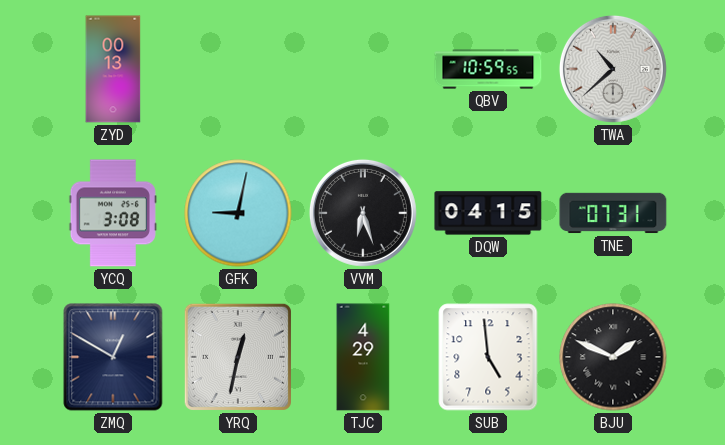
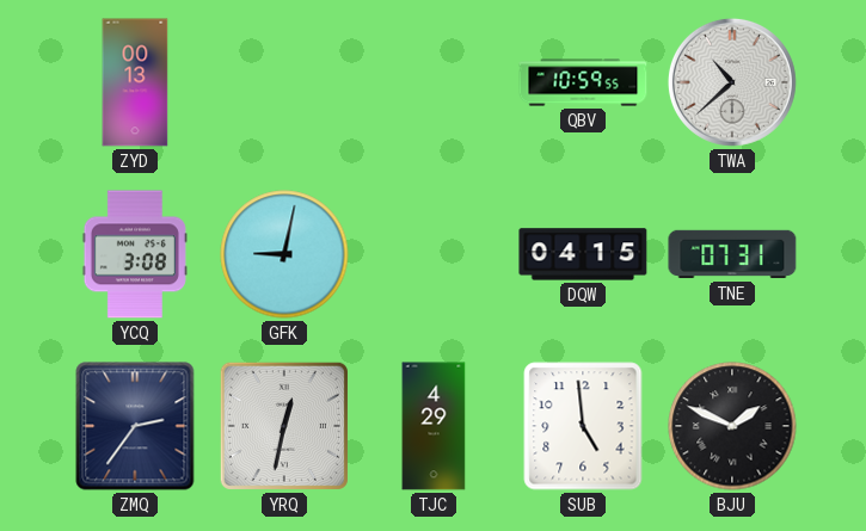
VVM: 6:27 -> none
ZMQ: 12:50 -> 2:36
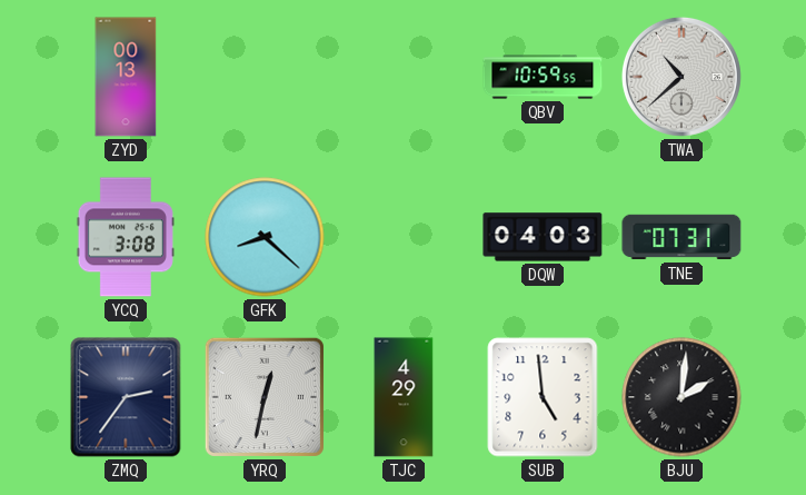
GFK: 9:02 -> 8:22
DQW: 04:15 -> 04:03
BJU: 1:49 -> 2:01
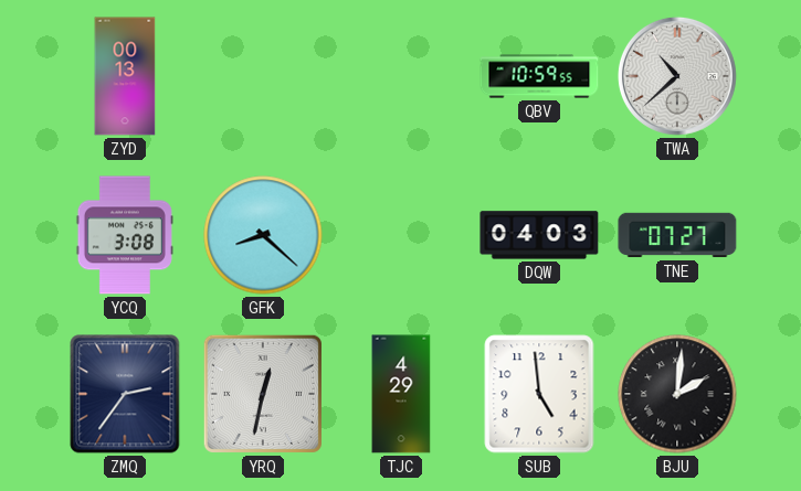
TNE: 07:31 -> 07:27
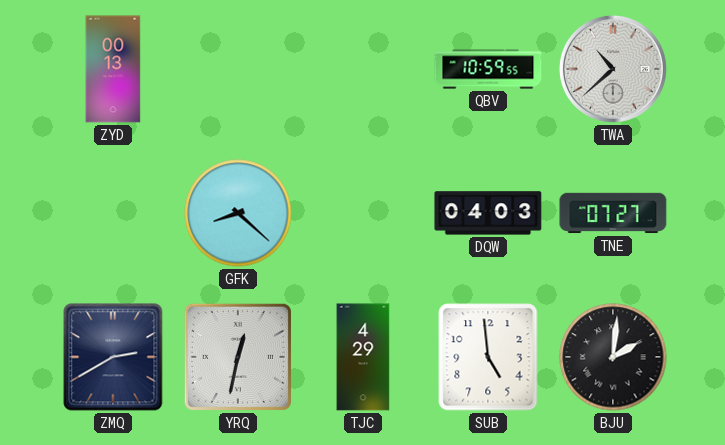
YCQ: 3:08 -> none
ZMQ: 2:36 -> 2:40
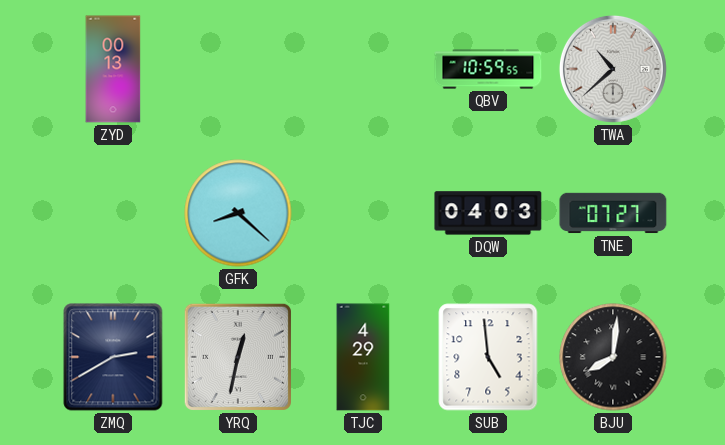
BJU: 2:01 -> 8:01
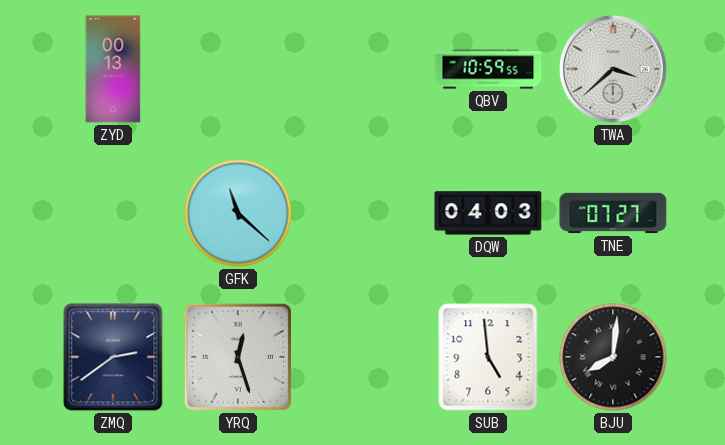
TWA: 10:38 -> 3:38
GFK: 8:22 -> 11:22
ZMQ: 2:40 -> 2:39
YRQ: 12:32 -> 12:27
TJC: 4:29 -> none
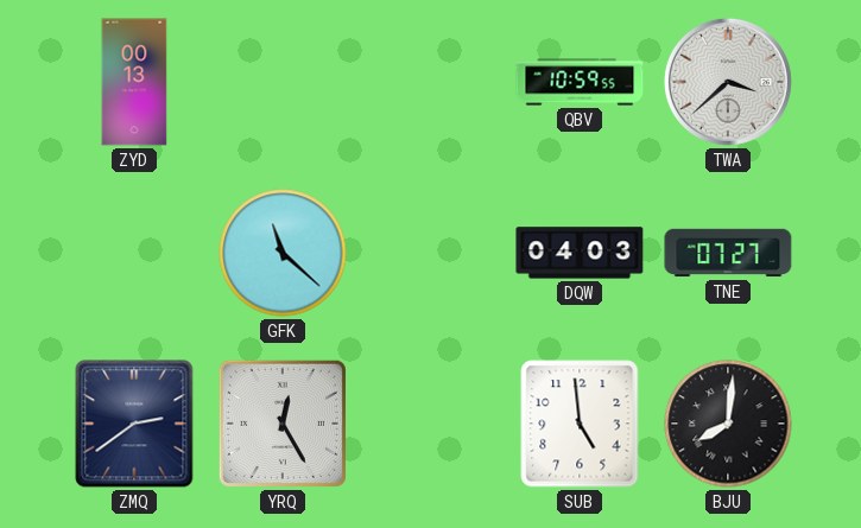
YRQ: 12:27 -> 12:25
